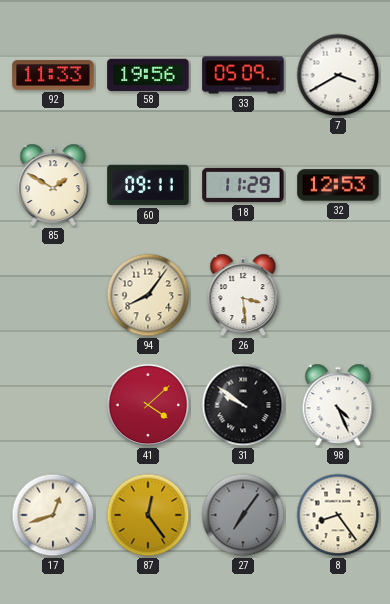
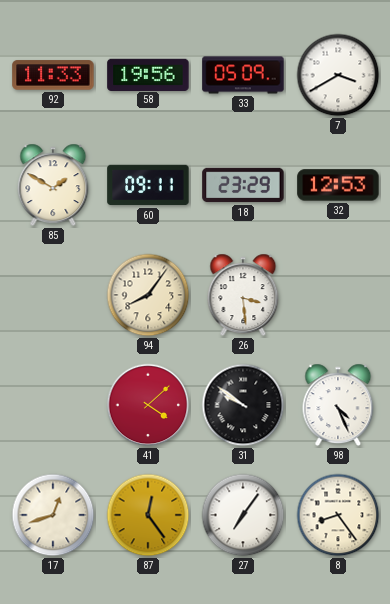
18: 11:29 -> 23:29
27 dial: grey -> white
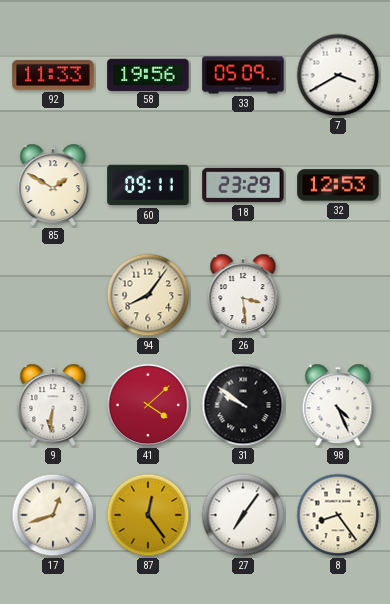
9: none -> 6:31
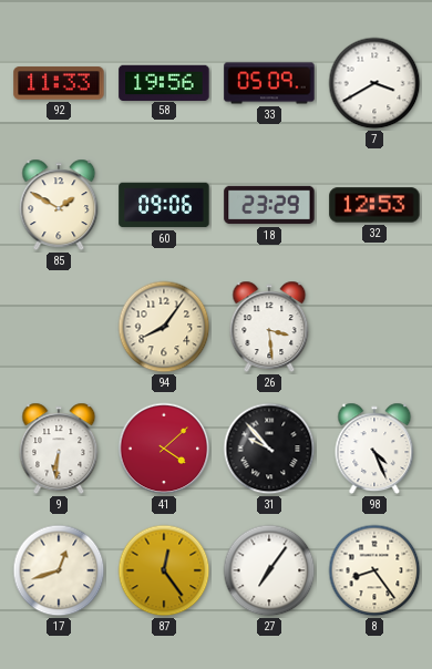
60: 09:11 -> 09:06
31: 9:51 -> 9:53
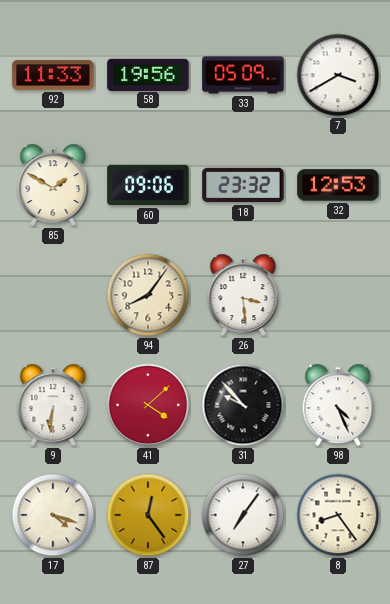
18: 23:29 -> 23:32
17: 12:42 -> 4:18
